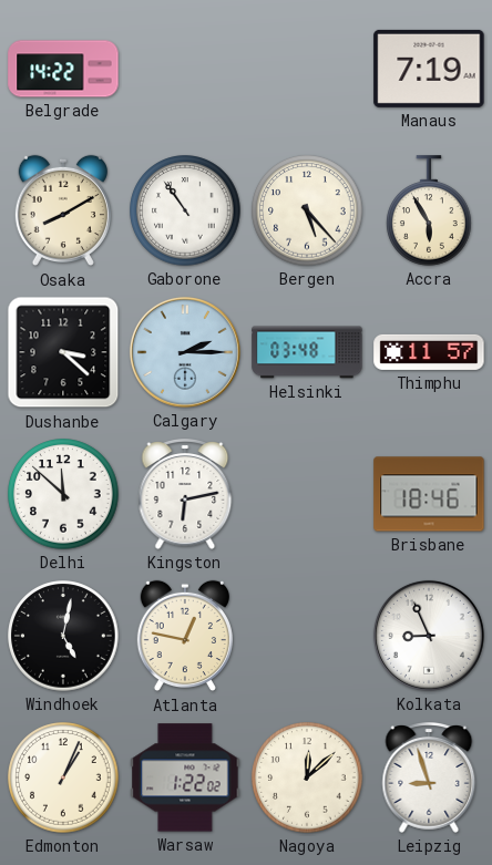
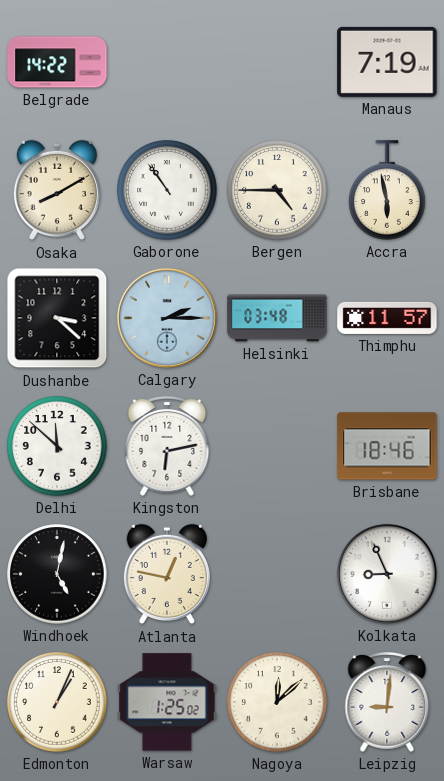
Bergen: 5:23 -> 4:45
Accra: 5:55 -> 5:58
Warsaw: 1:22 -> 1:25
Leipzig: 8:57 -> 9:01
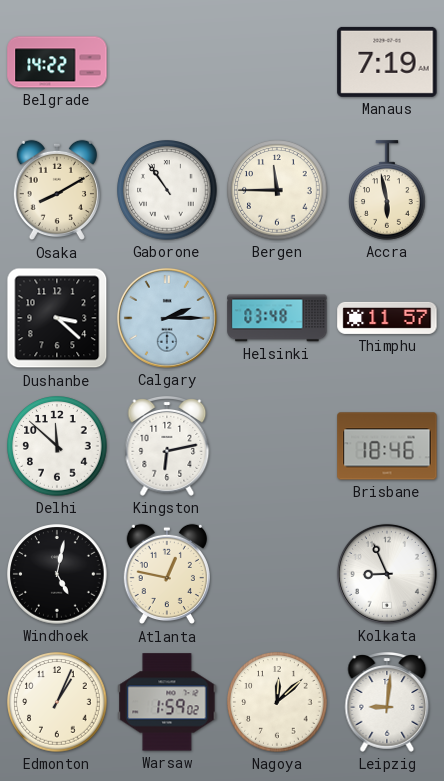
Bergen: 4:45 -> 11:45
Warsaw: 1:25 -> 1:59
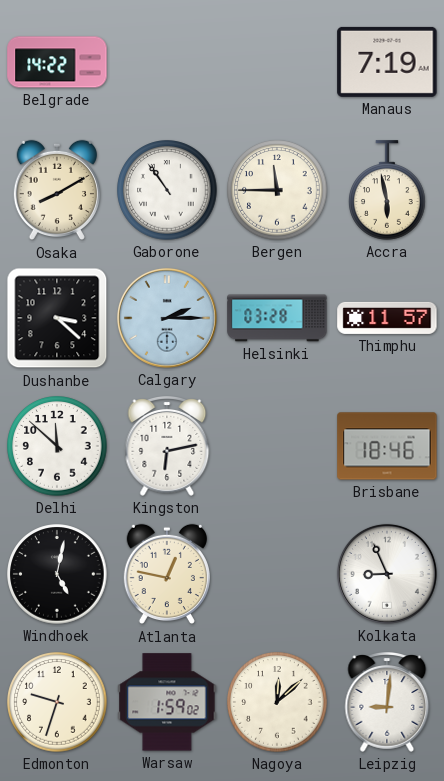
Helsinki: 03:48 -> 03:28
Edmonton: 1:04 -> 9:33
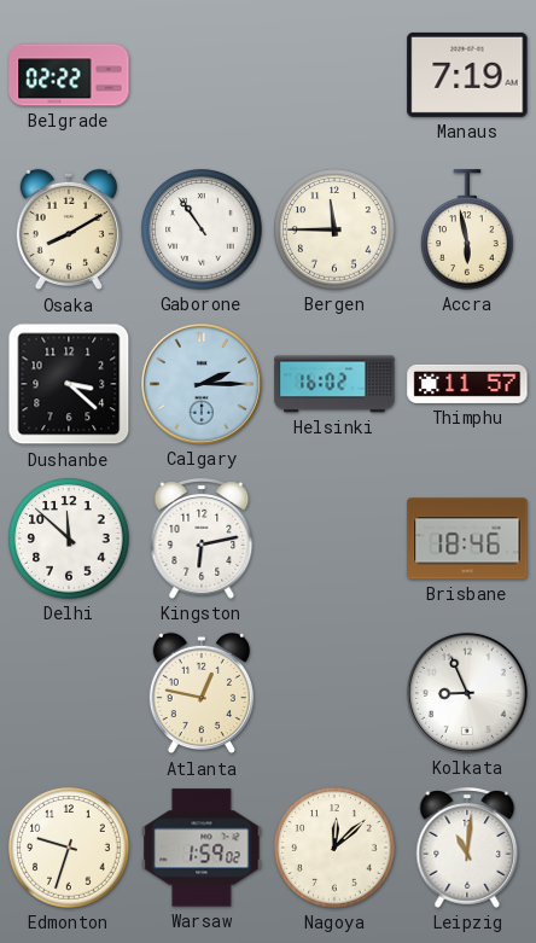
Belgrade: 14:22 -> 02:22
Helsinki: 03:28 -> 16:02
Windhoek: 5:02 -> none
Leipzig: 9:01 -> 11:01
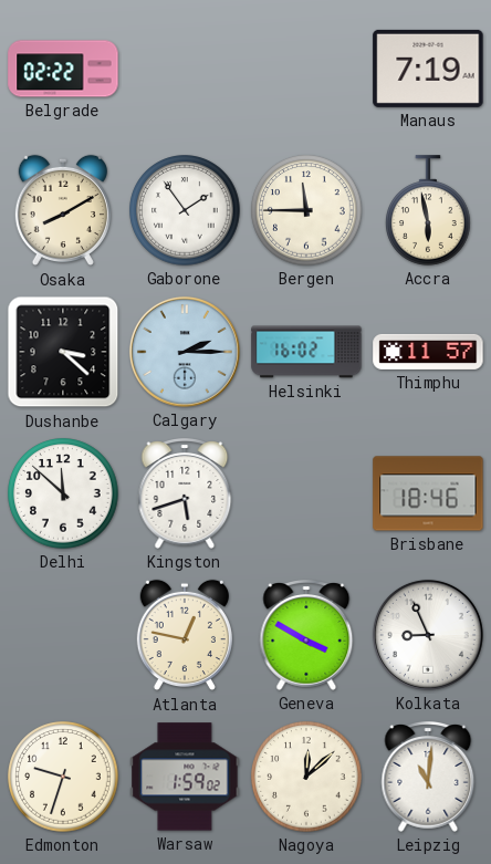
Gaborone: 10:54 -> 1:54
Kingston: 6:13 -> 5:42
Geneva: none -> 3:50
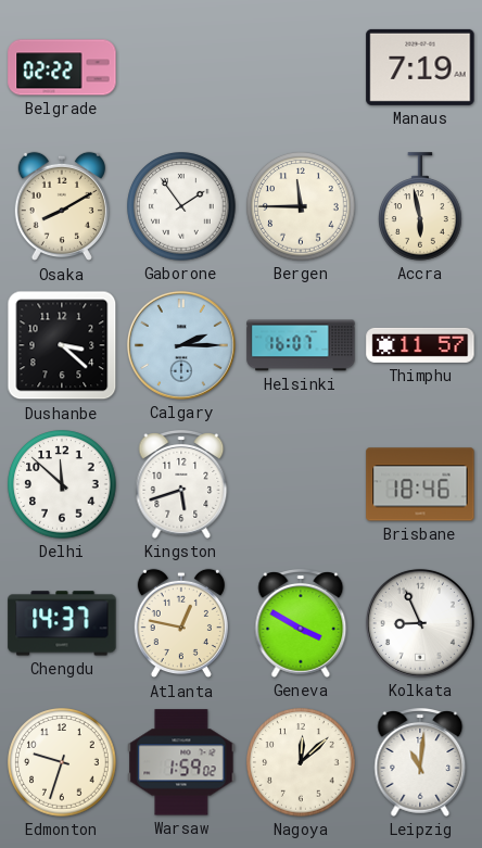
Helsinki: 16:02 -> 16:07
Chengdu: none -> 14:37
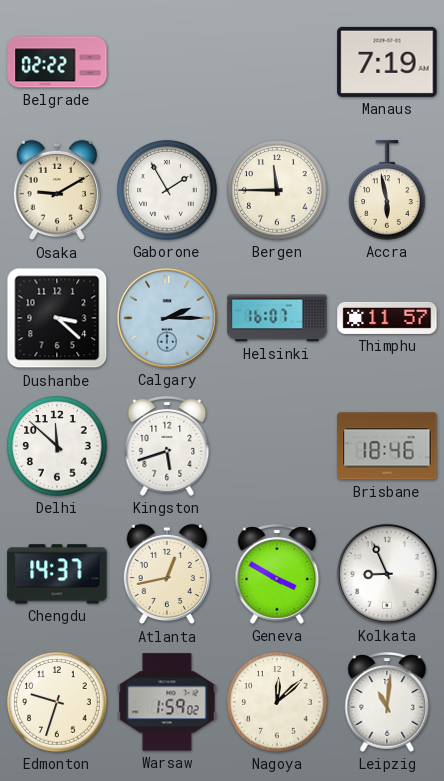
Osaka: 8:10 -> 9:10
Gaborone: 1:54 -> 1:55
Atlanta: 12:47 -> 12:43
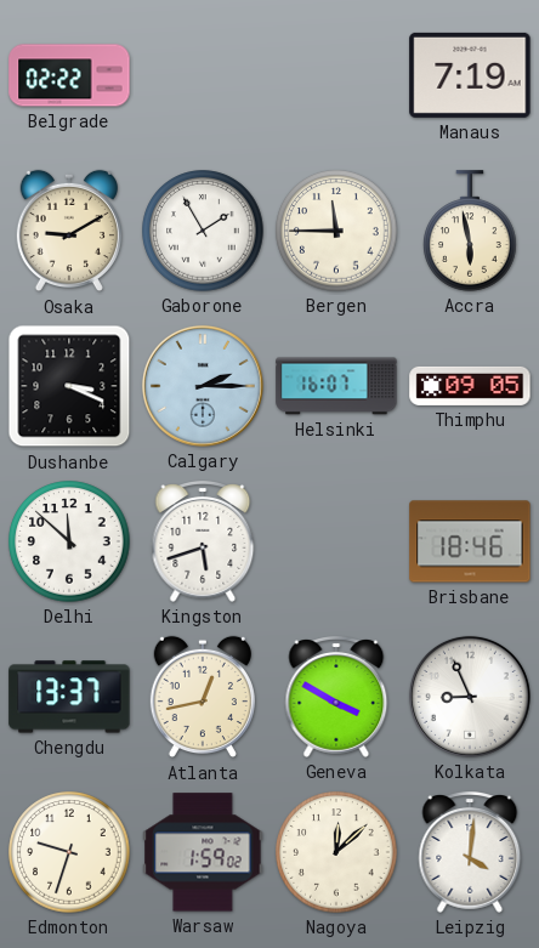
Dushanbe: 3:22 -> 3:19
Thimphu: 11:57 -> 09:05
Chengdu: 14:37 -> 13:37
Leipzig: 11:01 -> 4:01
